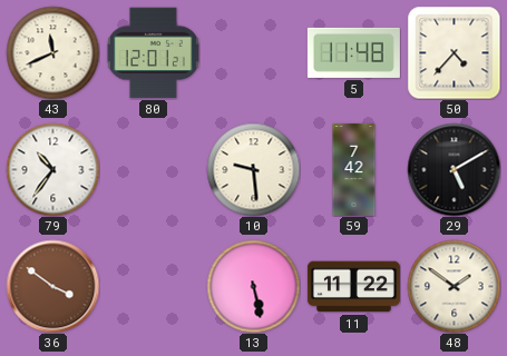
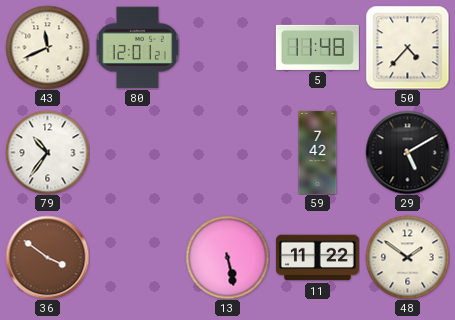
10: 9:29 -> none
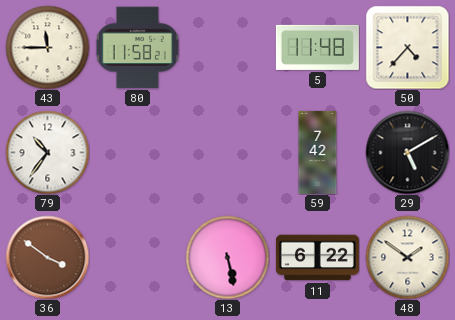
43: 11:41 -> 11:45
80: 12:01 -> 11:58
11: 11:22 -> 6:22
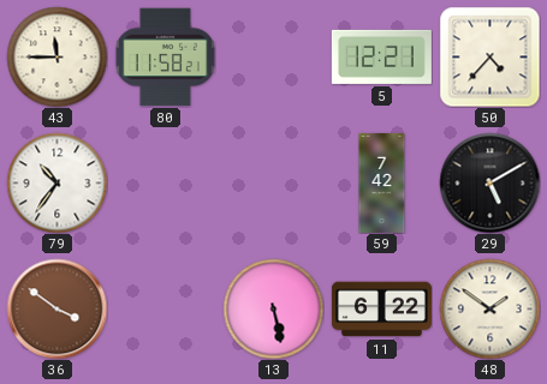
5: 11:48 -> 12:21
